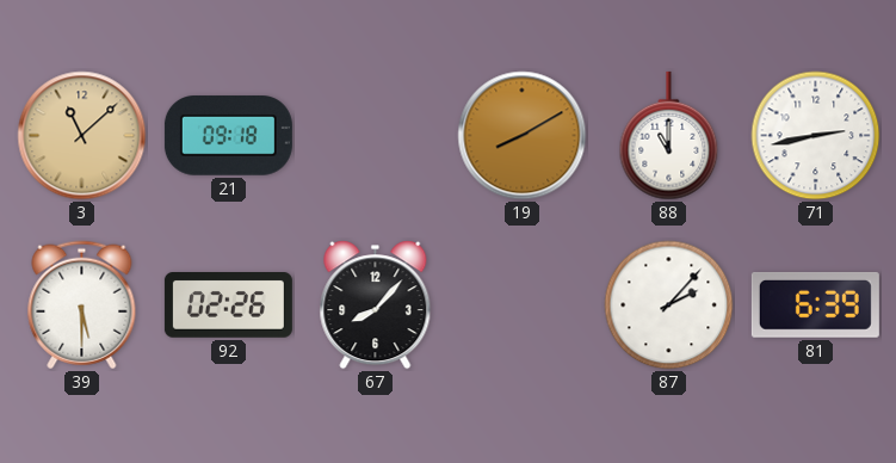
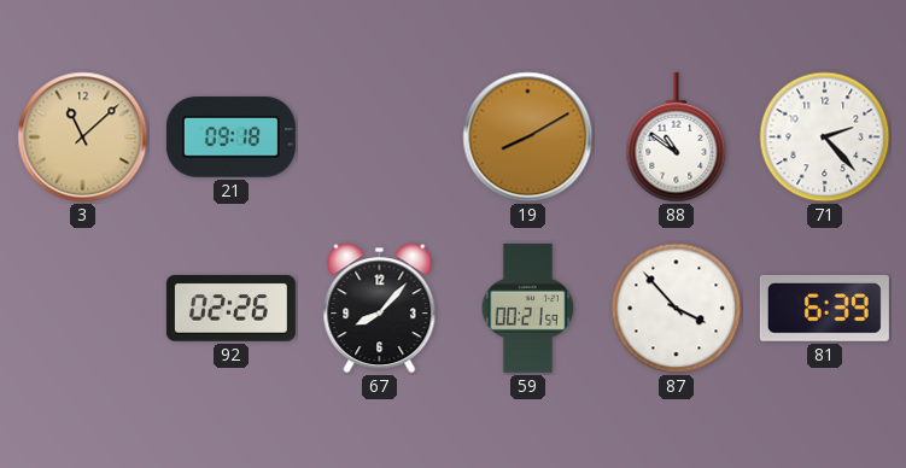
88: 11:00 -> 10:51
71: 2:43 -> 2:23
39: 5:30 -> none
59: none -> 00:21
87: 2:07 -> 3:53
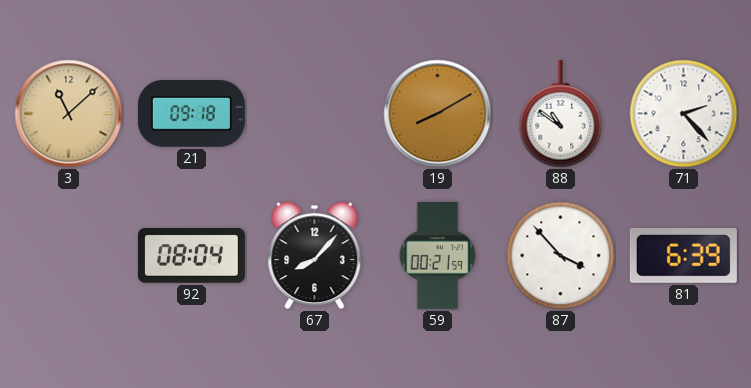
92: 02:26 -> 08:04
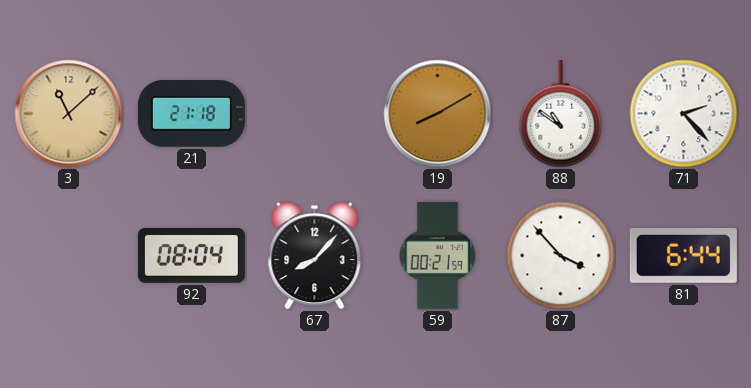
21: 09:18 -> 21:18
81: 6:39 -> 6:44
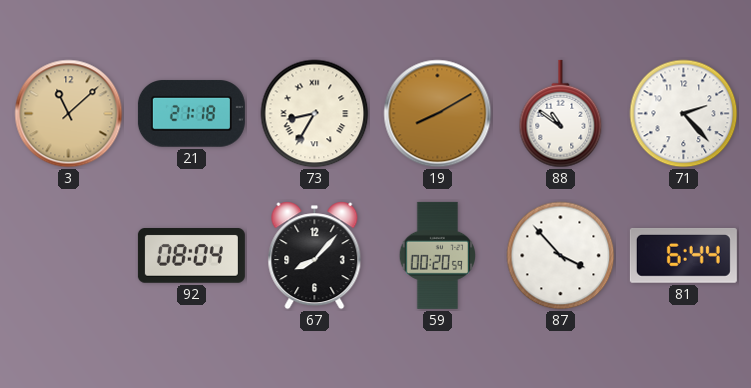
73: none -> 8:35
59: 00:21 -> 00:20
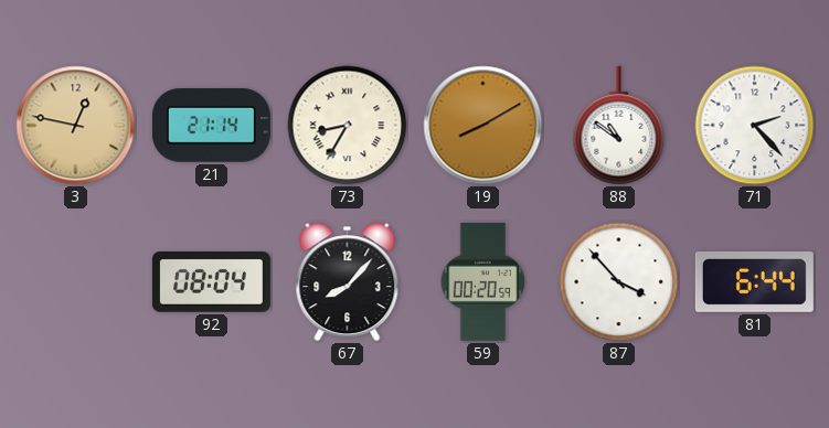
3: 11:08 -> 12:47
21: 21:18 -> 21:14
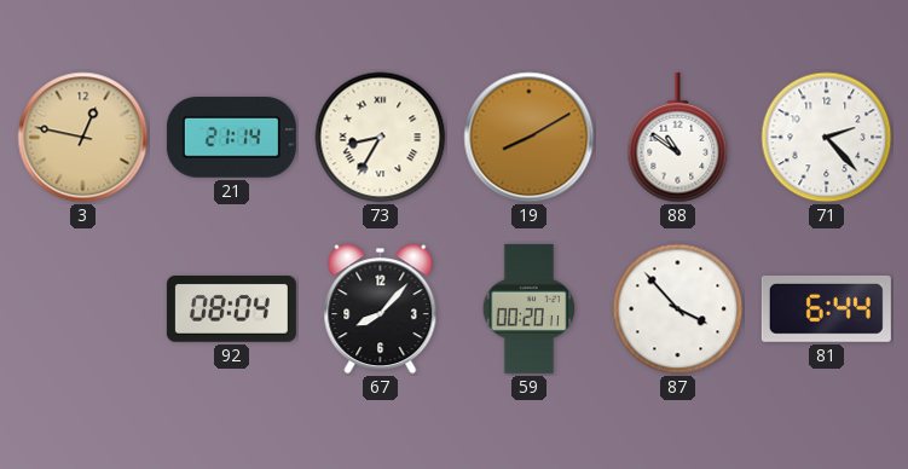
59: 00:20:59 -> 00:20:11
